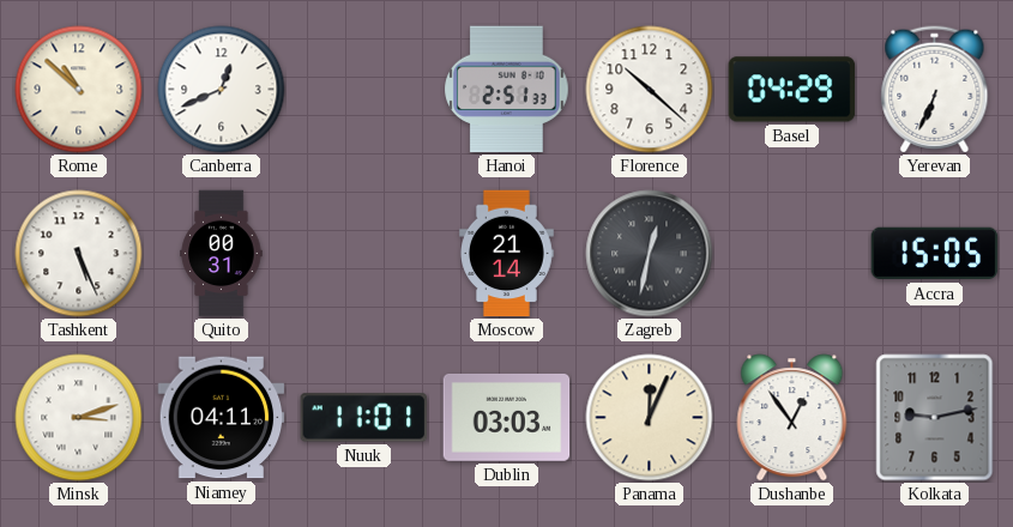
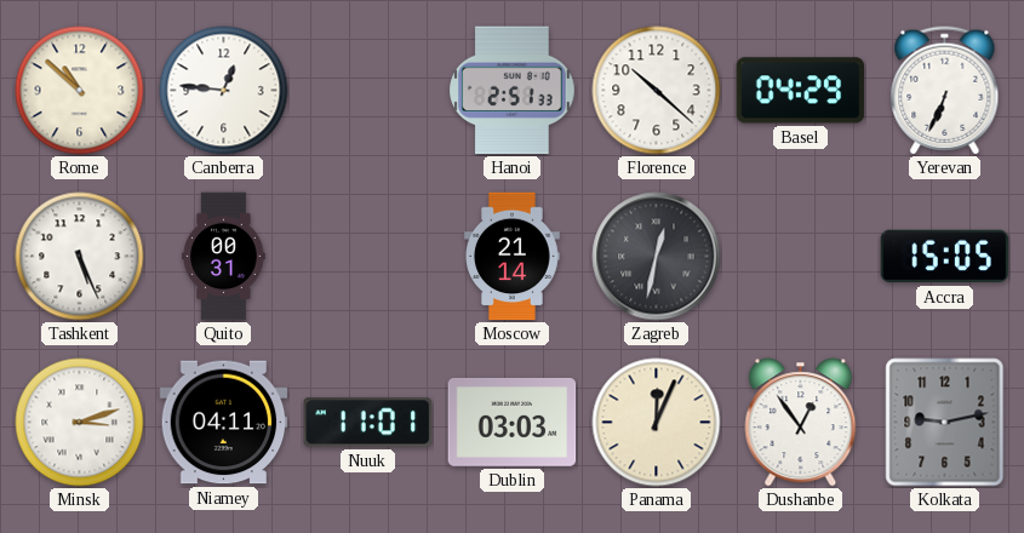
Canberra: 12:41 -> 12:46
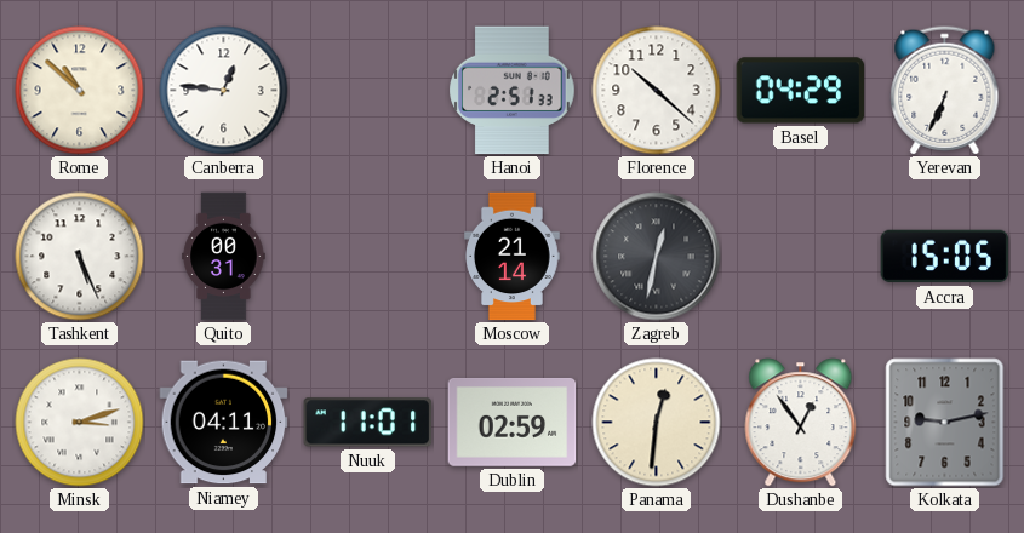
Dublin: 03:03 -> 02:59
Panama: 12:04 -> 12:31
